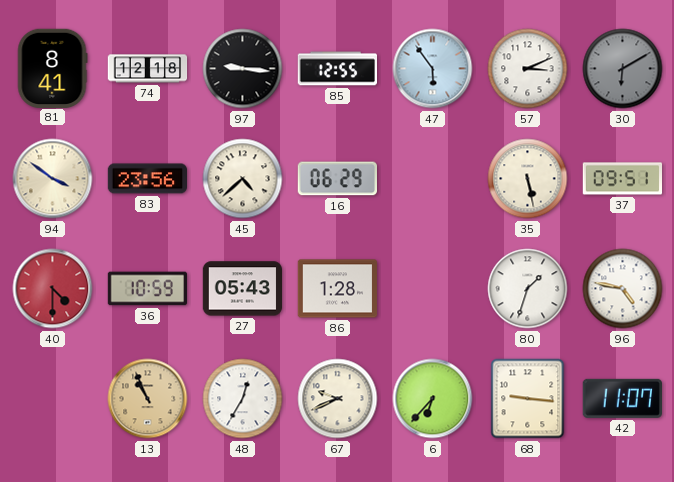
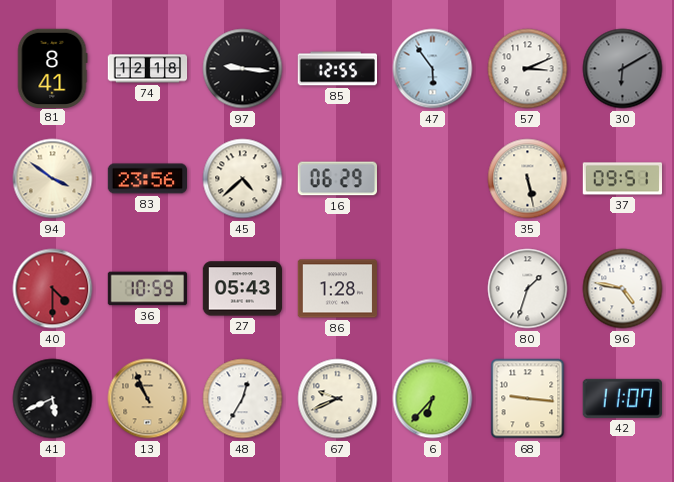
41: none -> 5:41
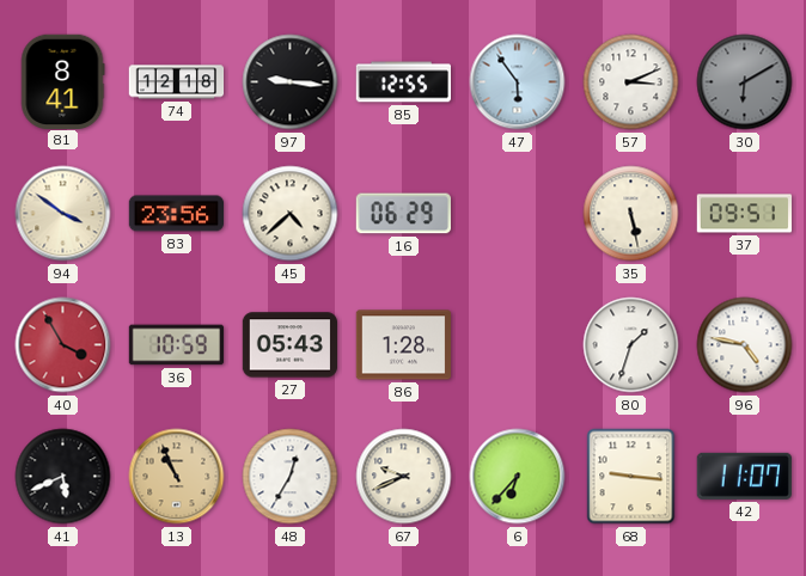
40: 4:30 -> 3:55
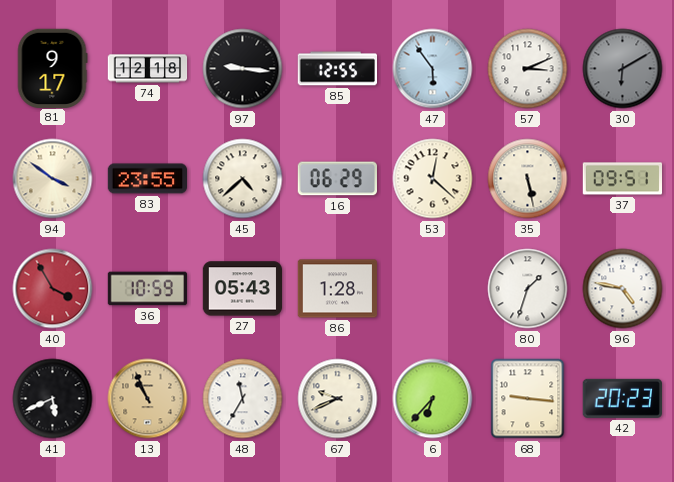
81: 8:41 -> 9:17
83: 23:56 -> 23:55
53: none -> 12:22
48: 12:35 -> 11:35
42: 11:07 -> 20:23
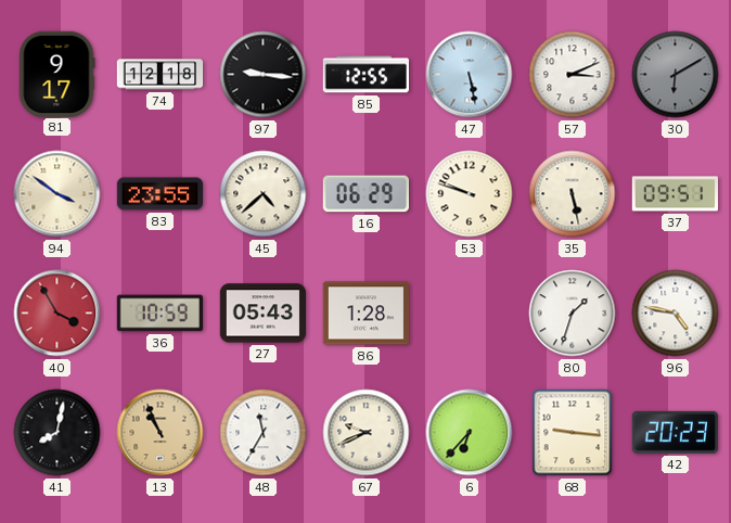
47: 5:54 -> 5:28
53: 12:22 -> 9:48
41: 5:41 -> 8:02
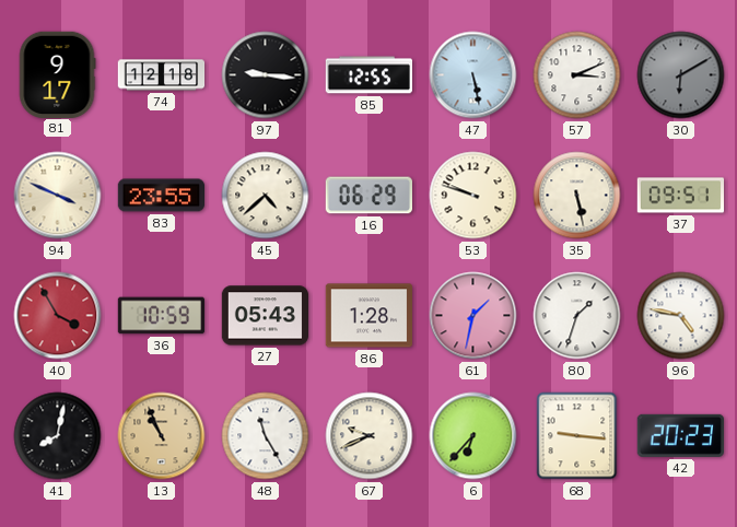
94: 3:51 -> 3:49
61: none -> 1:32
48: 11:35 -> 11:25
